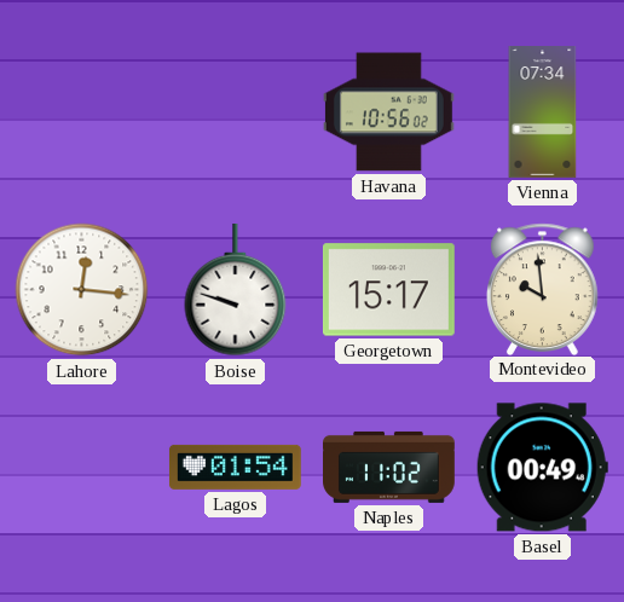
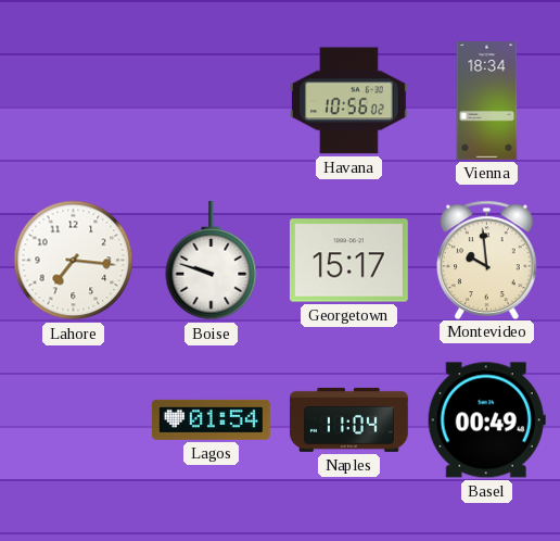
Vienna: 07:34 -> 18:34
Lahore: 12:16 -> 7:16
Naples: 11:02 -> 11:04
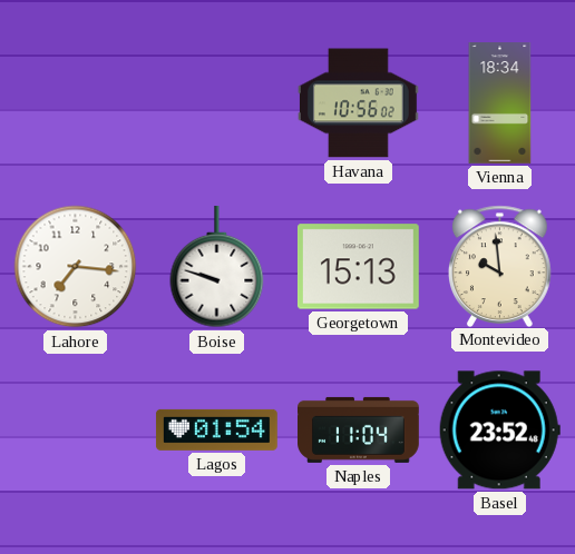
Georgetown: 15:17 -> 15:13
Basel: 00:49 -> 23:52
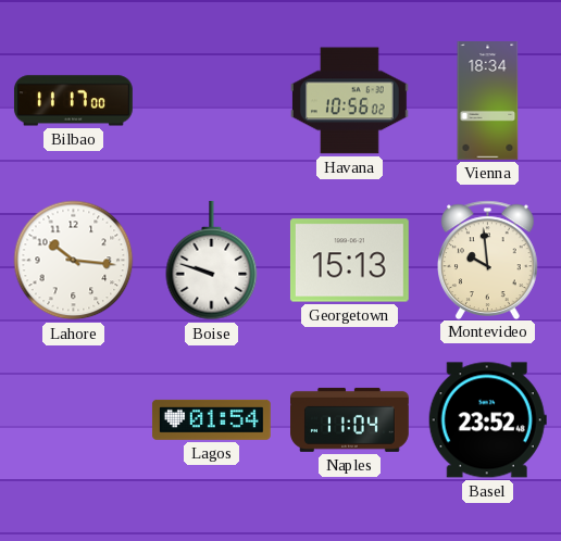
Bilbao: none -> 11:17
Lahore: 7:16 -> 10:16
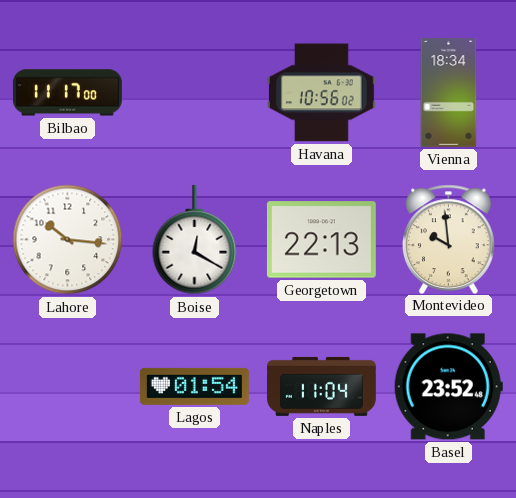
Boise: 9:48 -> 12:20
Georgetown: 15:13 -> 22:13
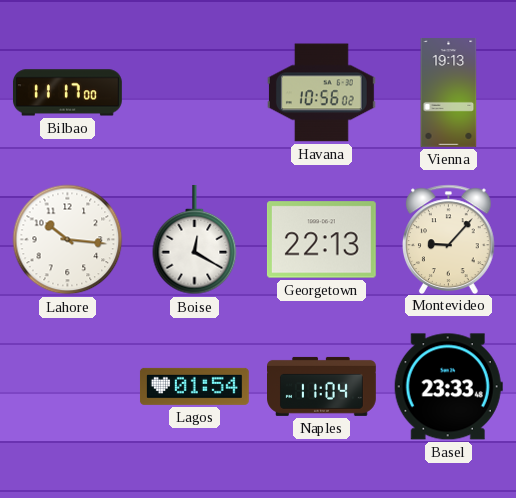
Vienna: 18:34 -> 19:13
Montevideo: 9:59 -> 9:07
Basel: 23:52 -> 23:33
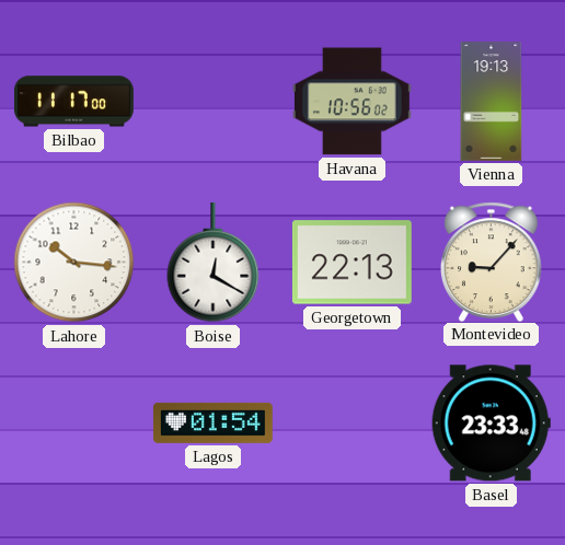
Naples: 11:04 -> none
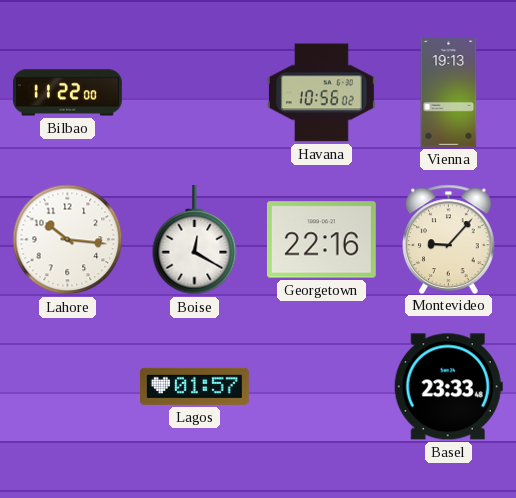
Bilbao: 11:17 -> 11:22
Georgetown: 22:13 -> 22:16
Lagos: 01:54 -> 01:57
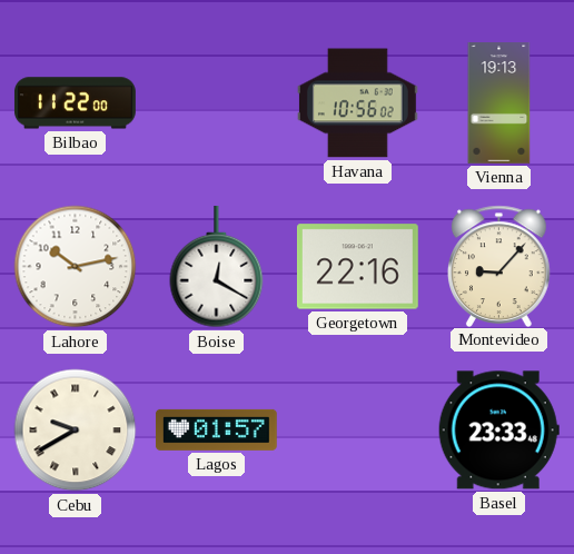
Lahore: 10:16 -> 10:13
Cebu: none -> 9:40
